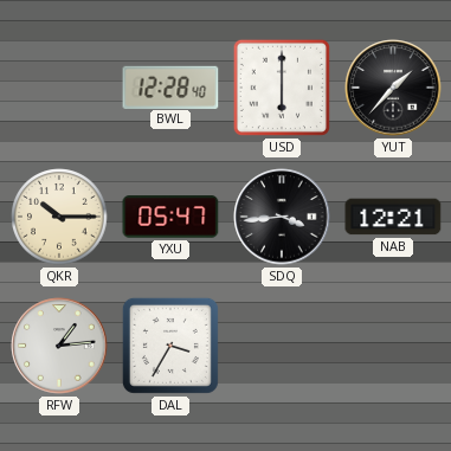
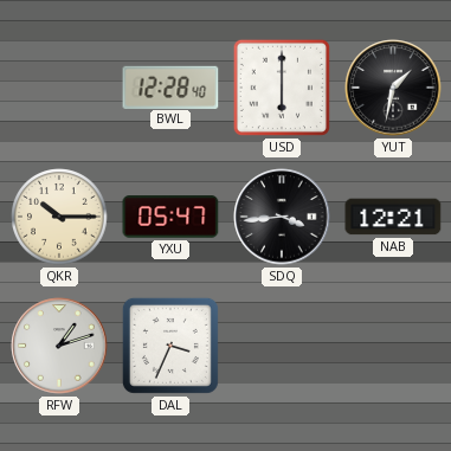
YUT: 1:37 -> 1:32
RFW: 1:14 -> 1:12
DAL: 3:35 -> 3:34
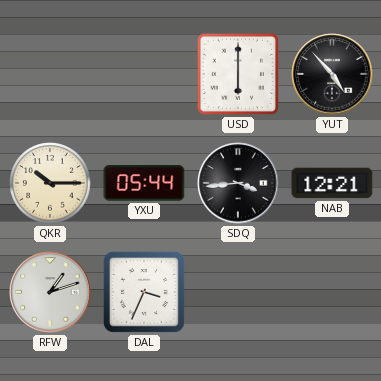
BWL: 12:28 -> none
YUT: 1:32 -> 4:53
YXU: 05:47 -> 05:44
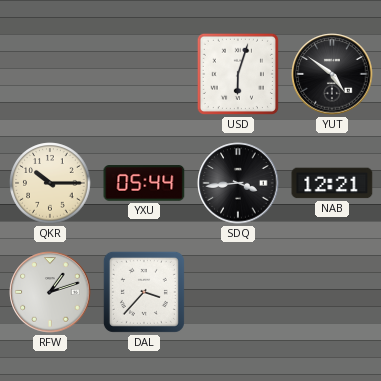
USD: 6:00 -> 6:03
YUT: 4:53 -> 4:51
DAL: 3:34 -> 3:37
